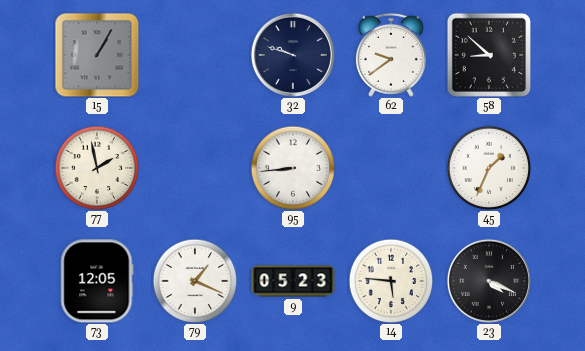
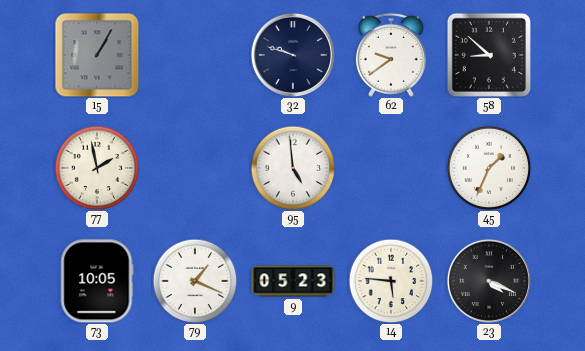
95: 8:44 -> 4:59
73: 12:05 -> 10:05
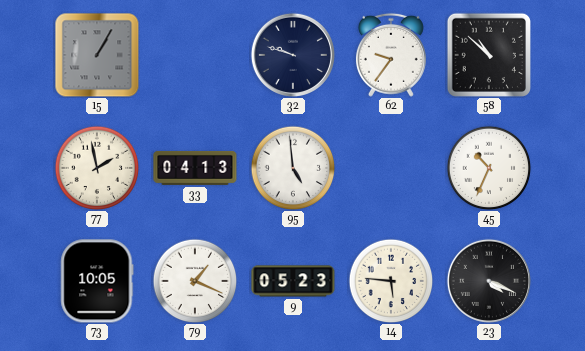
62: 9:39 -> 9:36
58: 8:52 -> 10:52
33: none -> 04:13
45: 1:34 -> 10:34
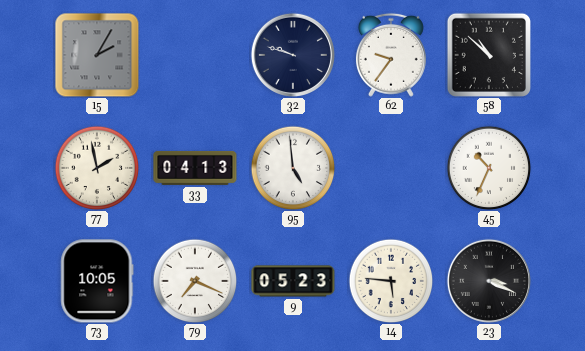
15: 1:05 -> 2:05
79: 1:19 -> 7:19
23: 4:19 -> 3:19
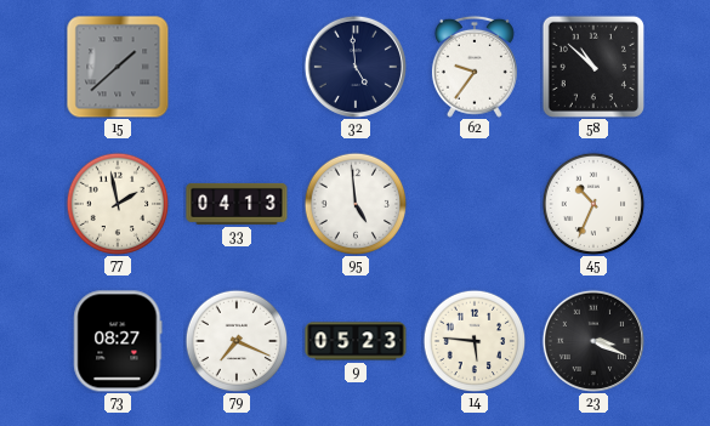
15: 2:05 -> 1:38
32: 9:48 -> 4:59
73: 10:05 -> 08:27
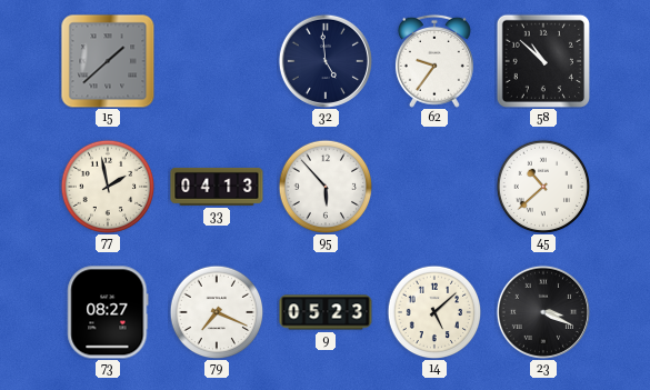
95: 4:59 -> 5:53
45: 10:34 -> 10:38
14: 5:46 -> 5:08
